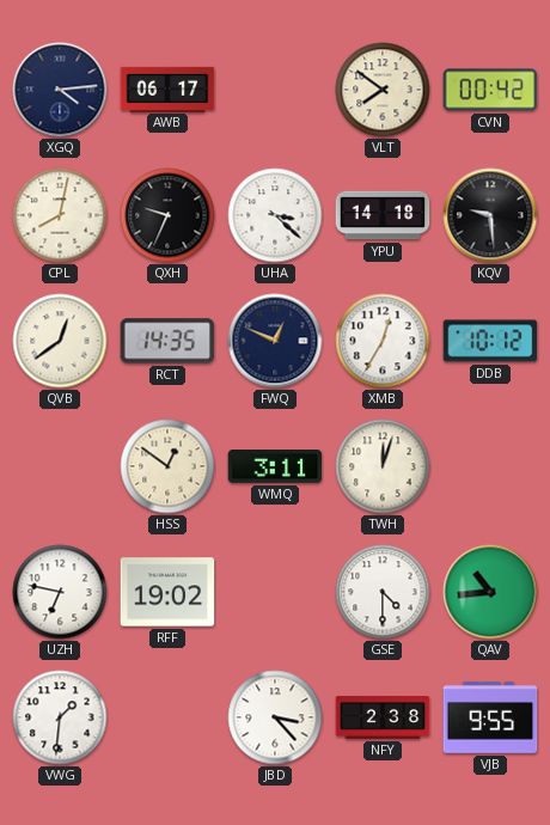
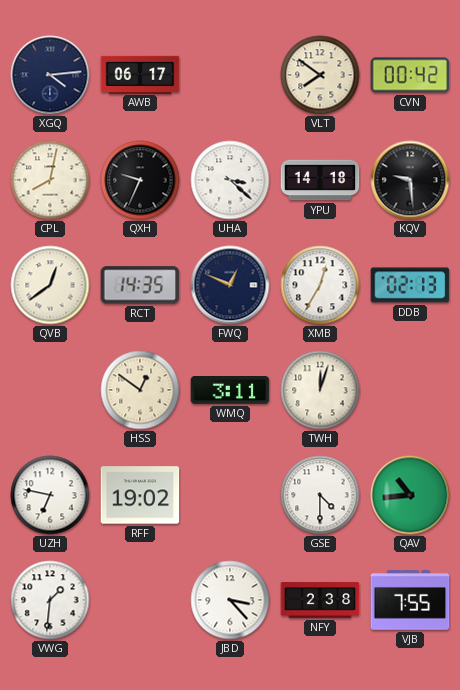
DDB: 10:12 -> 02:13
VJB: 9:55 -> 7:55
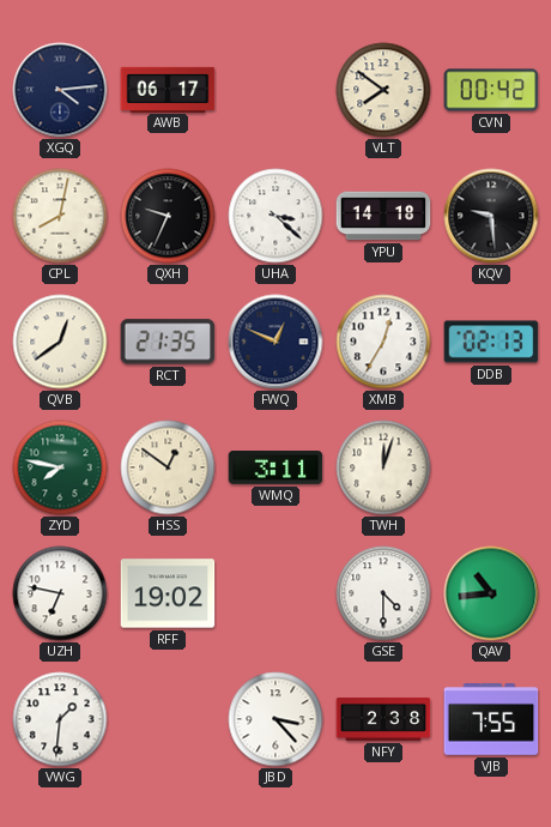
RCT: 14:35 -> 21:35
ZYD: none -> 7:47
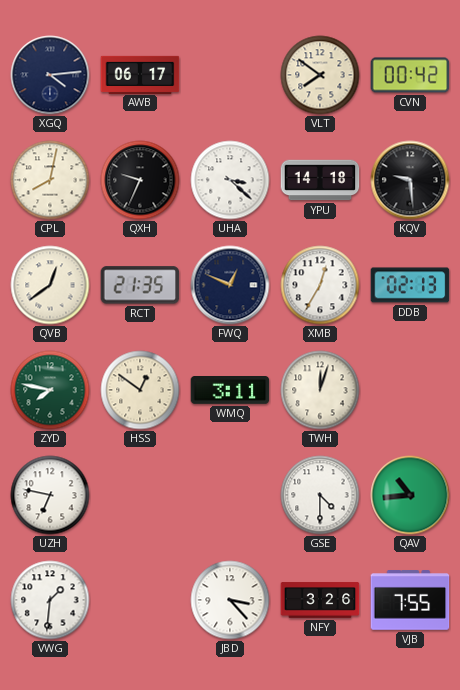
RFF: 19:02 -> none
NFY: 2:38 -> 3:26
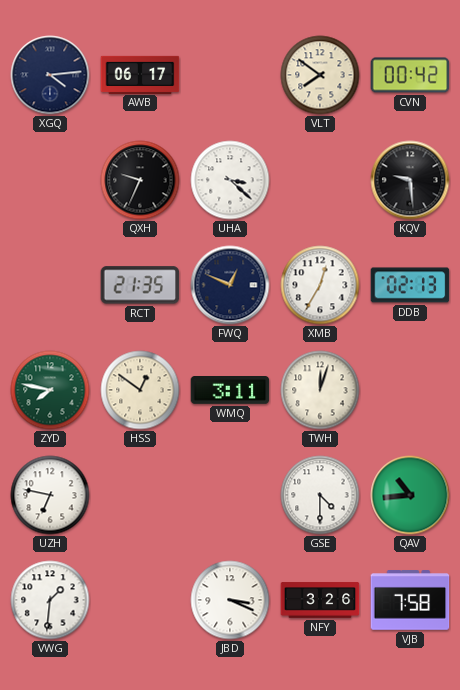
CPL: 8:02 -> none
YPU: 14:18 -> none
QVB: 12:39 -> none
JBD: 3:23 -> 3:19
VJB: 7:55 -> 7:58
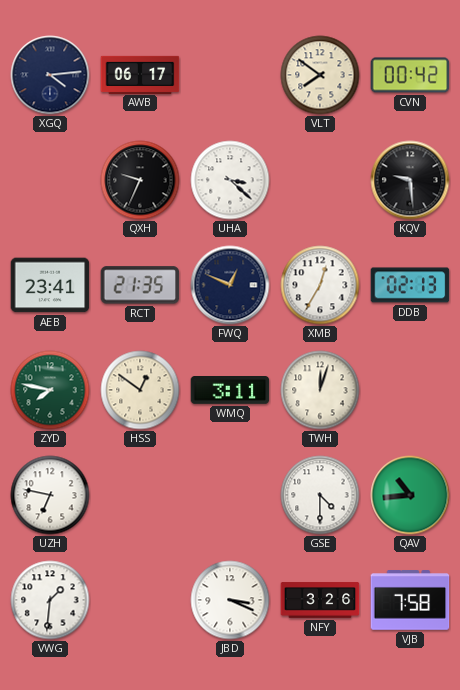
AEB: none -> 23:41
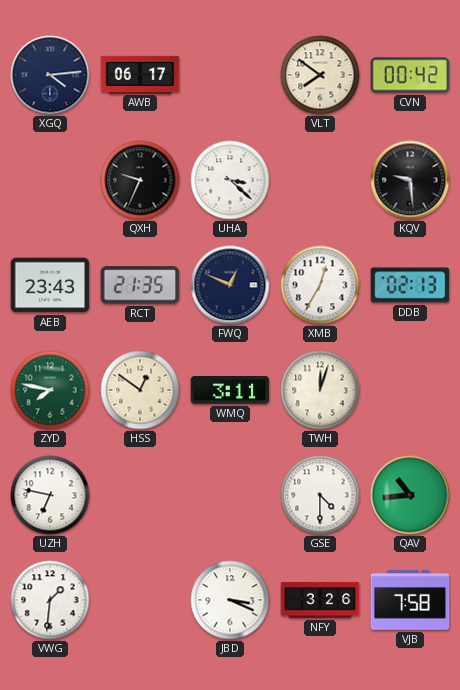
AEB: 23:41 -> 23:43
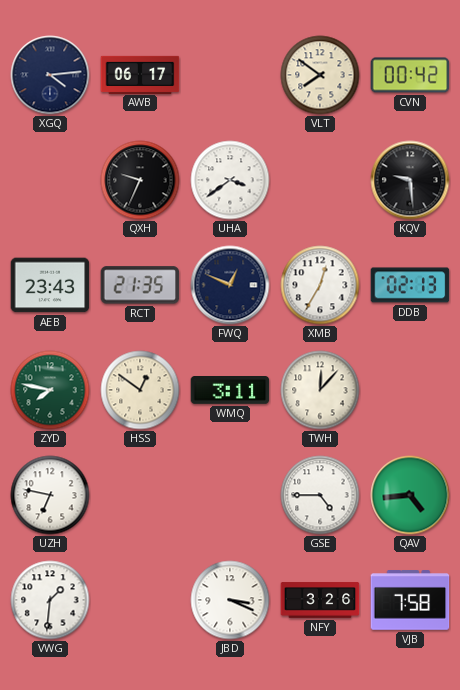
UHA: 3:22 -> 3:39
TWH: 12:03 -> 12:07
GSE: 4:30 -> 4:45
QAV: 10:44 -> 4:44
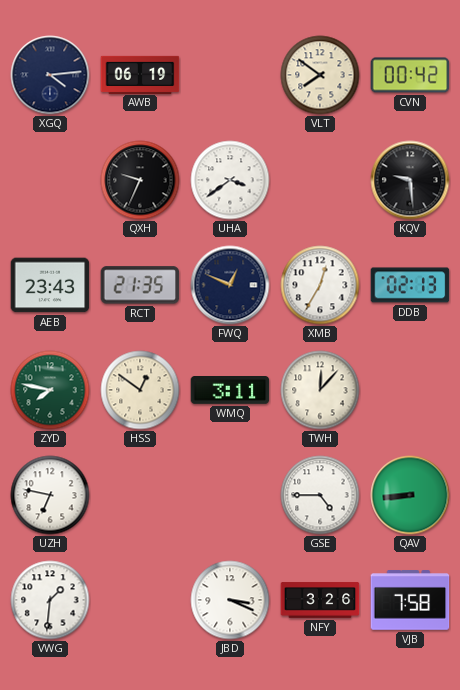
AWB: 06:17 -> 06:19
QAV: 4:44 -> 8:44
